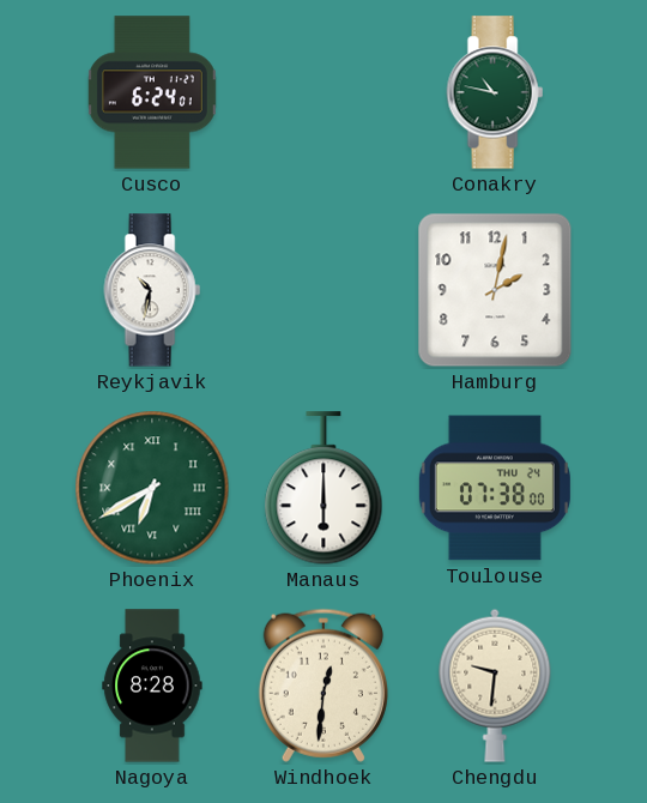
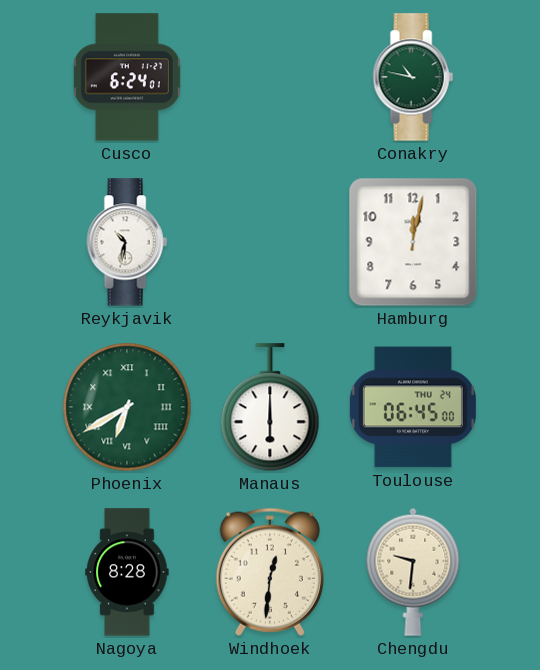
Hamburg: 2:02 -> 12:02
Toulouse: 07:38 -> 06:45
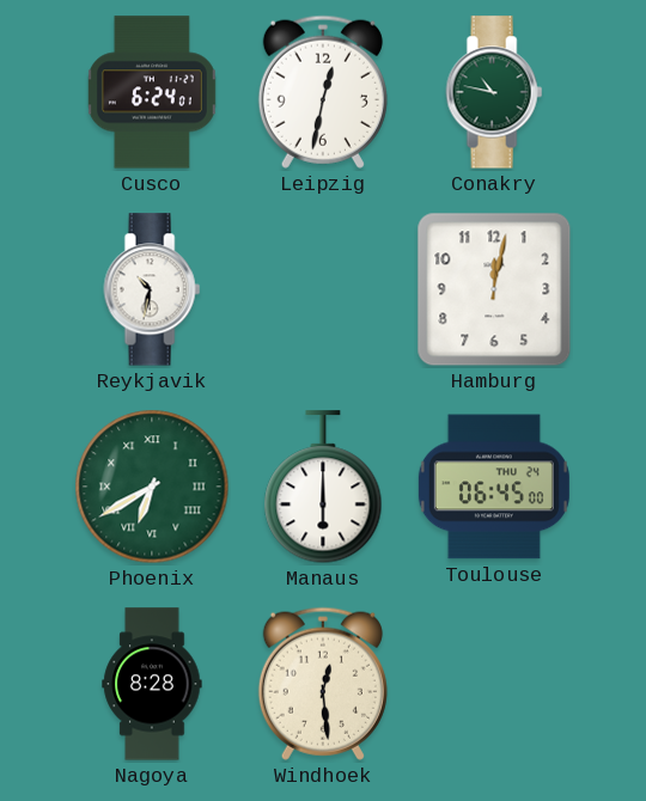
Leipzig: none -> 12:32
Windhoek: 12:31 -> 12:29
Chengdu: 9:31 -> none
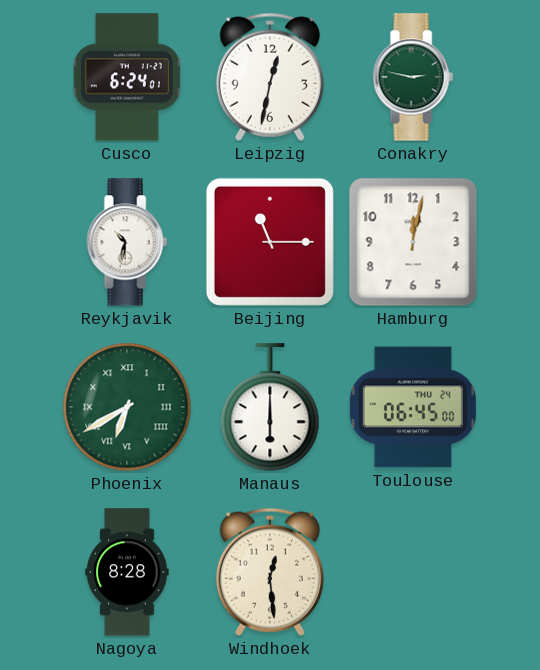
Conakry: 10:47 -> 2:47
Beijing: none -> 11:15
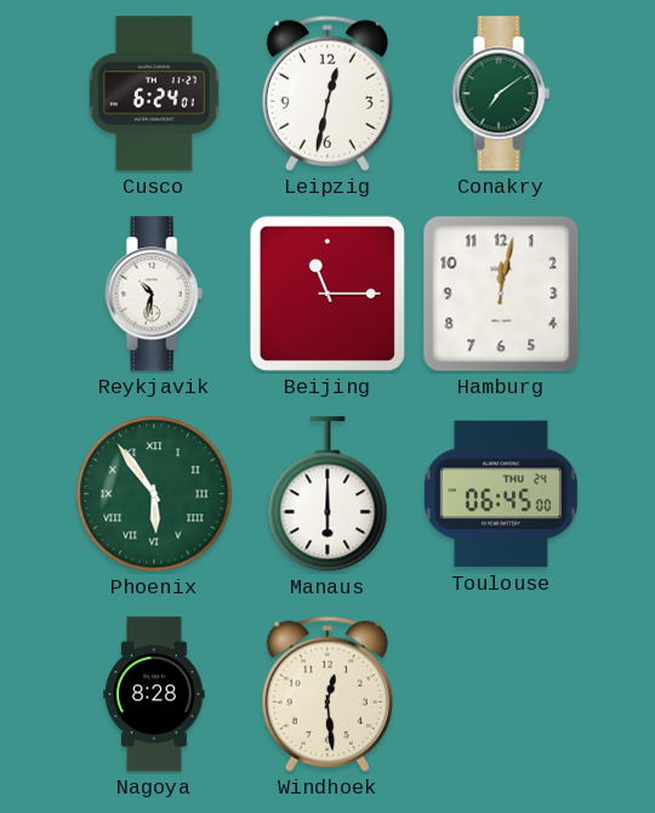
Conakry: 2:47 -> 7:09
Phoenix: 6:40 -> 5:54
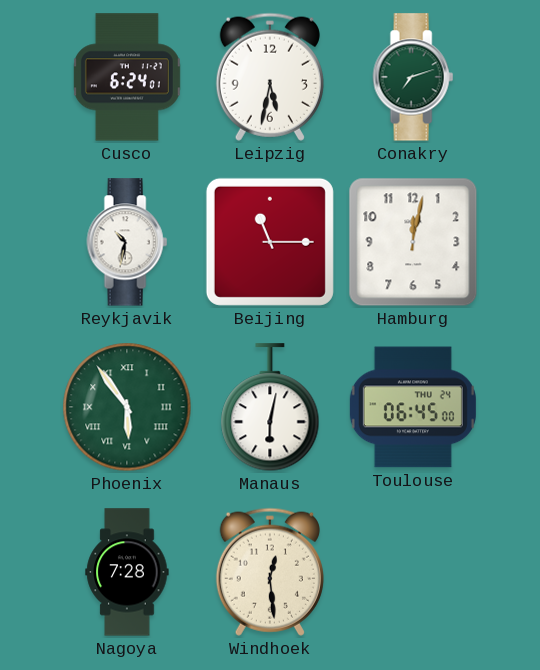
Leipzig: 12:32 -> 5:32
Conakry: 7:09 -> 7:12
Manaus: 6:00 -> 6:02
Nagoya: 8:28 -> 7:28
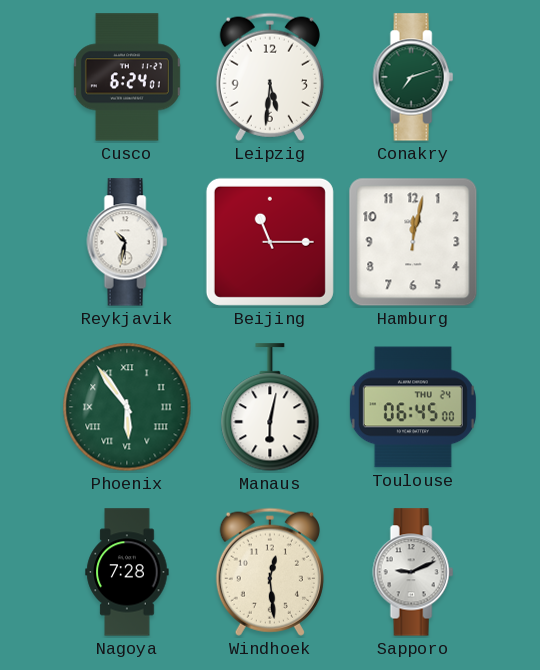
Leipzig: 5:32 -> 5:31
Sapporo: none -> 9:11
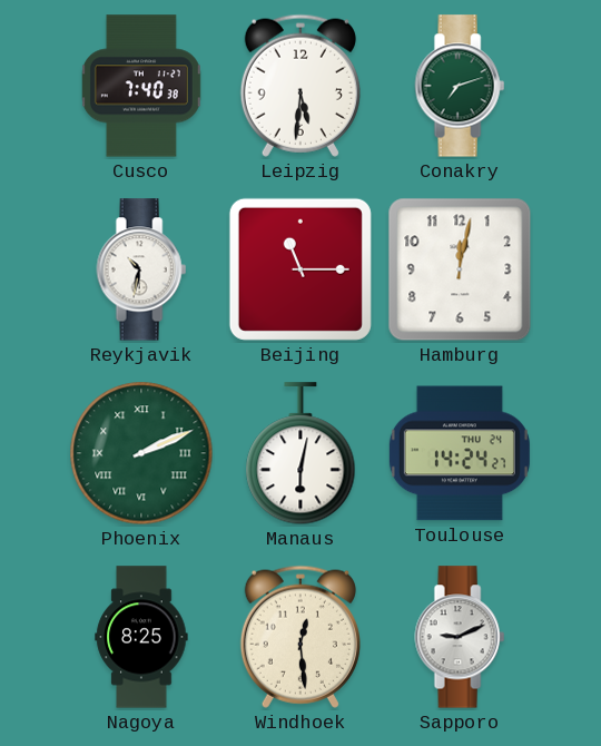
Cusco: 6:24 -> 7:40
Phoenix: 5:54 -> 2:11
Toulouse: 06:45 -> 14:24
Nagoya: 7:28 -> 8:25
